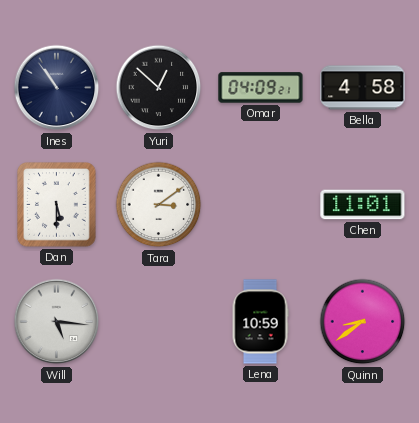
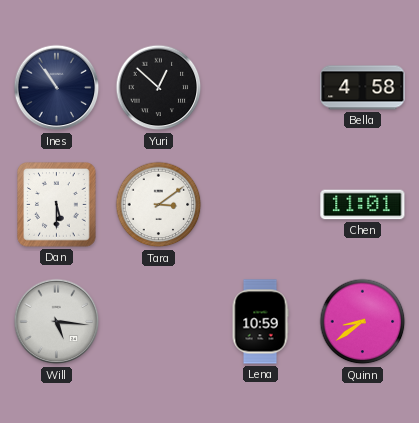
Omar: 04:09 -> none
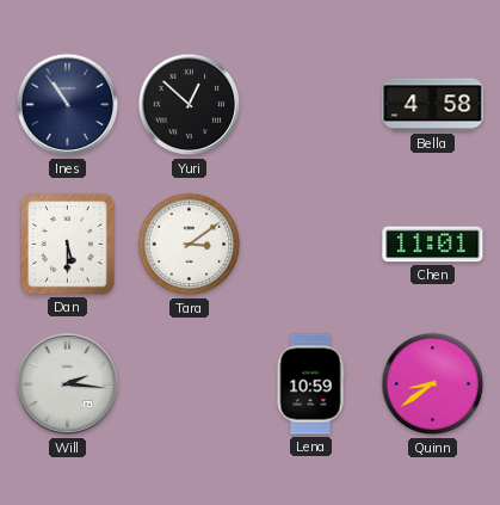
Will: 5:16 -> 2:16
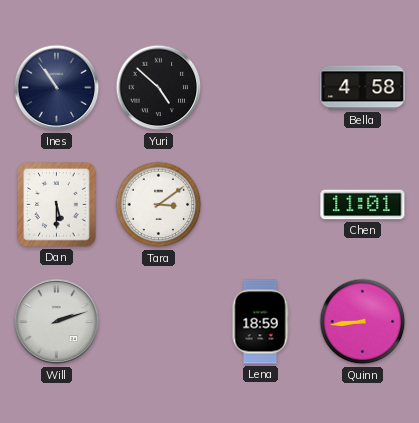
Yuri: 12:52 -> 4:52
Will: 2:16 -> 2:12
Lena: 10:59 -> 18:59
Quinn: 8:39 -> 8:44
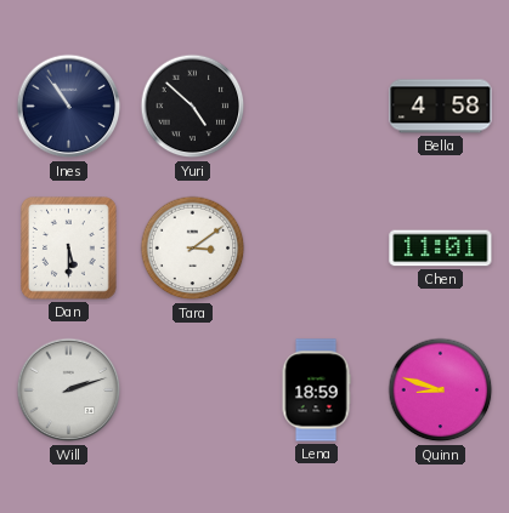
Quinn: 8:44 -> 8:48
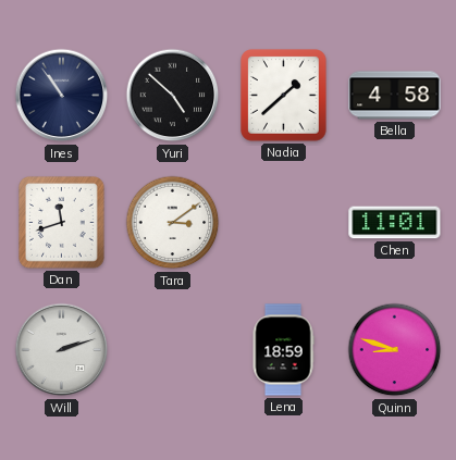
Nadia: none -> 1:38
Dan: 5:30 -> 11:42
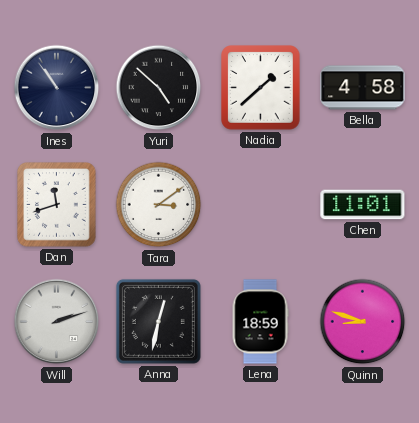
Anna: none -> 12:32
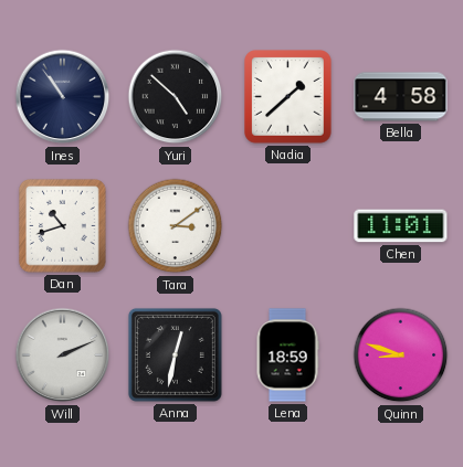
Dan: 11:42 -> 10:42
Will: 2:12 -> 2:11
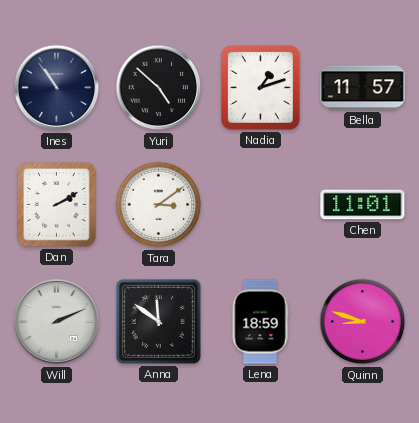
Nadia: 1:38 -> 1:12
Bella: 4:58 -> 11:57
Dan: 10:42 -> 2:10
Anna: 12:32 -> 11:51
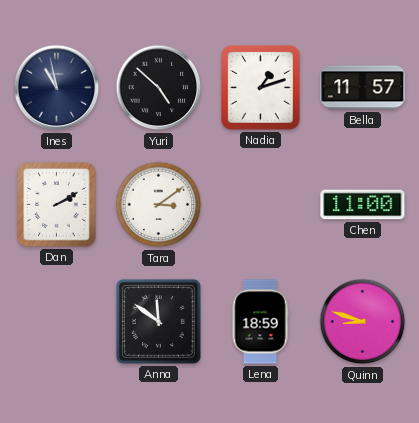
Ines: 10:54 -> 10:58
Chen: 11:01 -> 11:00
Will: 2:11 -> none
